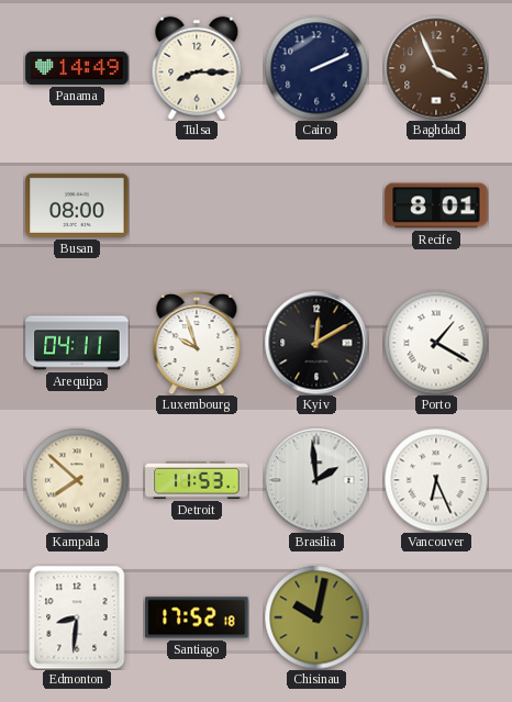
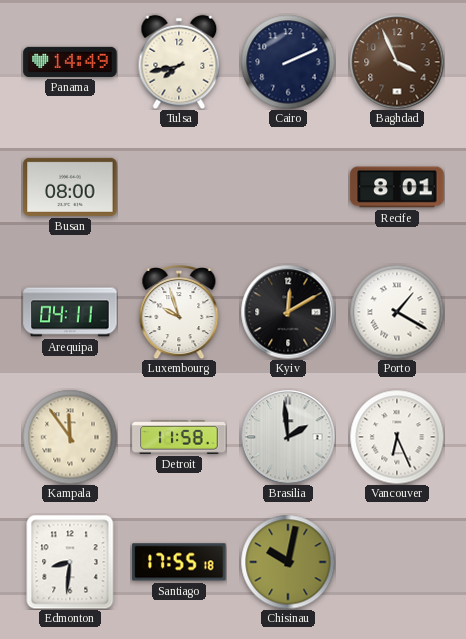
Tulsa: 8:15 -> 7:43
Kampala: 7:52 -> 11:54
Detroit: 11:53 -> 11:58
Santiago: 17:52 -> 17:55
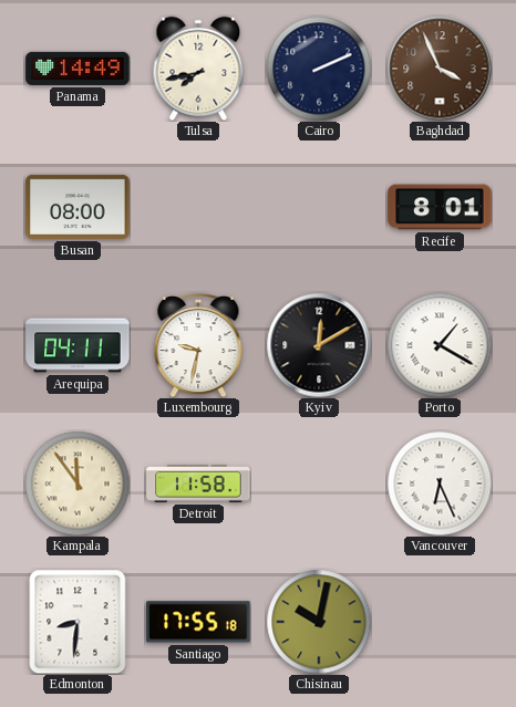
Luxembourg: 9:57 -> 9:32
Brasilia: 1:59 -> none
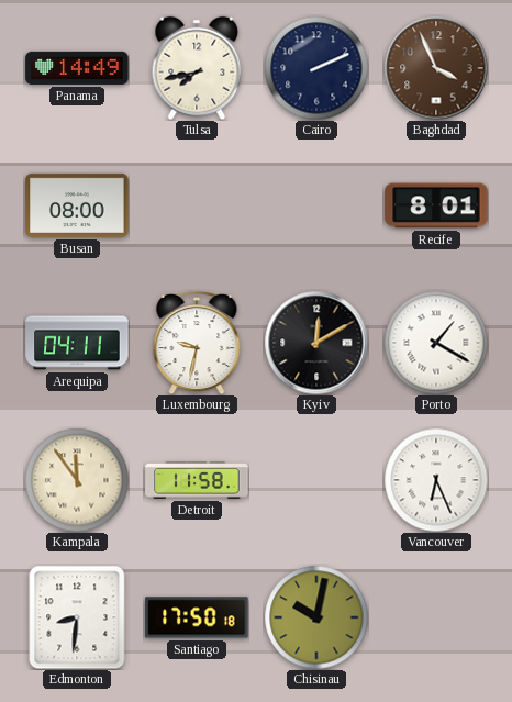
Santiago: 17:55 -> 17:50
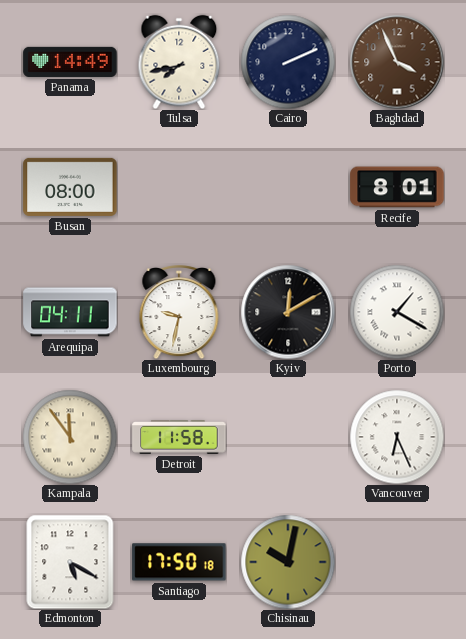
Edmonton: 8:31 -> 5:20
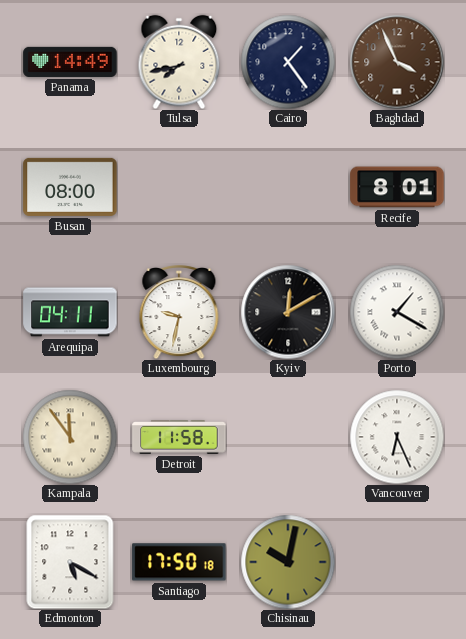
Cairo: 2:11 -> 1:24
